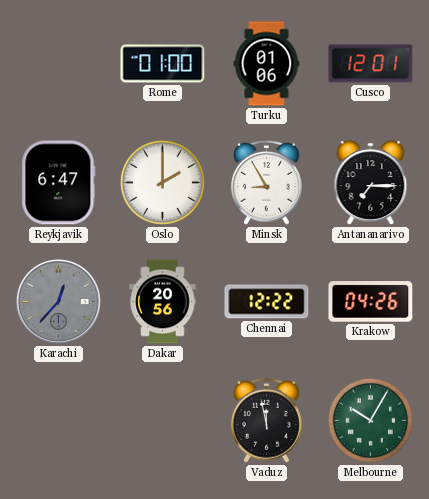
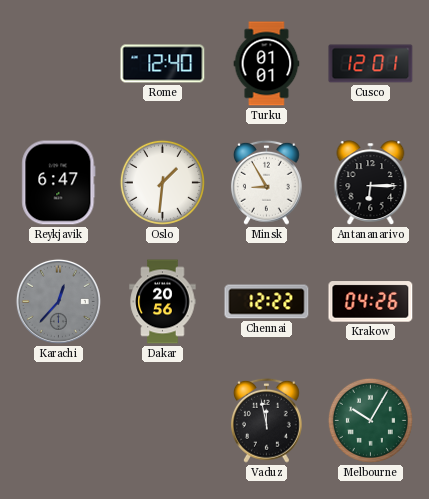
Rome: 01:00 -> 12:40
Turku: 01:06 -> 01:01
Oslo: 2:00 -> 1:31
Antananarivo: 7:15 -> 6:15
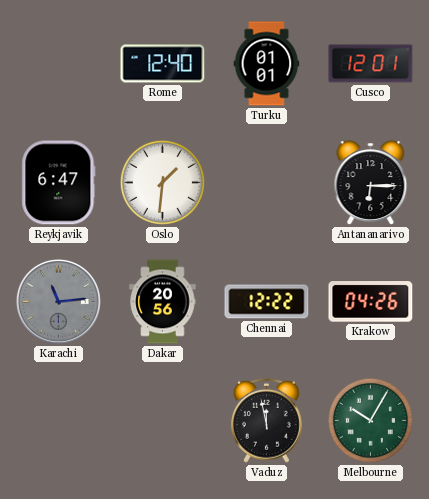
Minsk: 8:55 -> none
Karachi: 12:37 -> 11:14
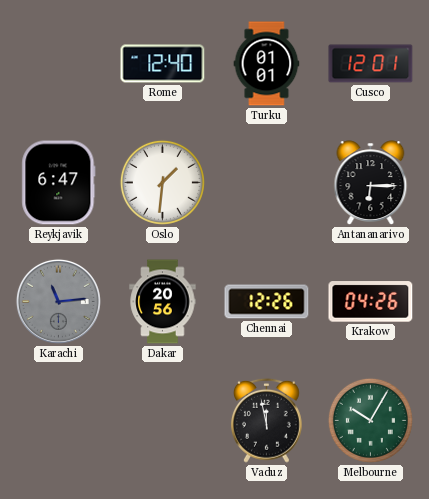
Chennai: 12:22 -> 12:26
